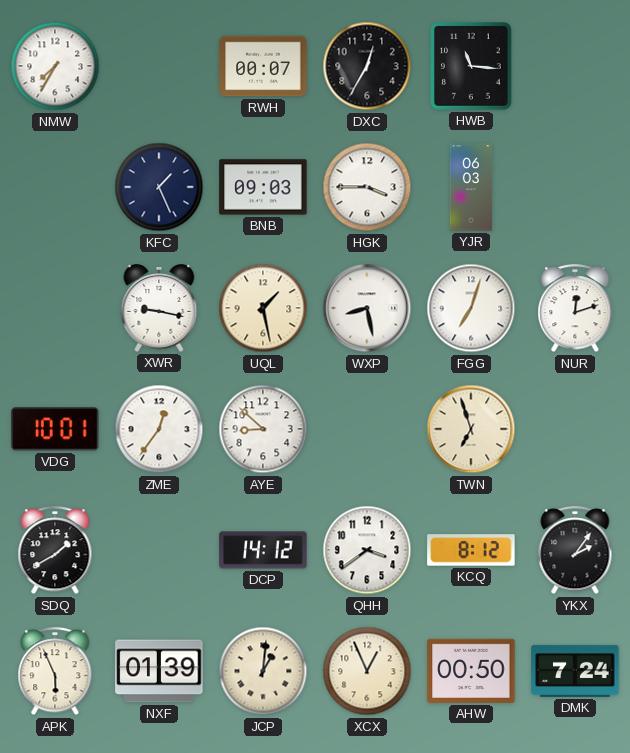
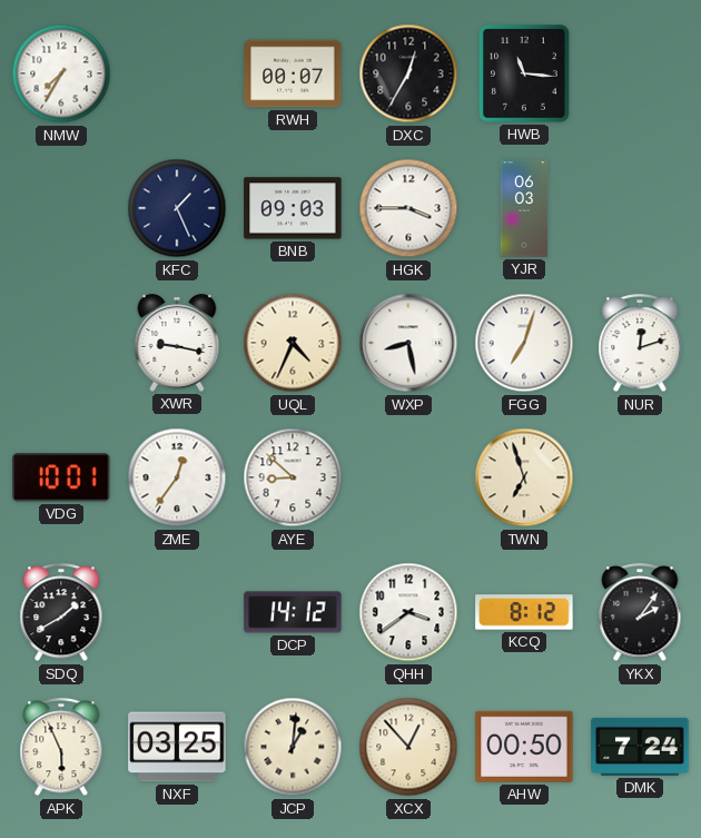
UQL: 1:28 -> 4:34
NXF: 01:39 -> 03:25
XCX: 12:56 -> 12:53
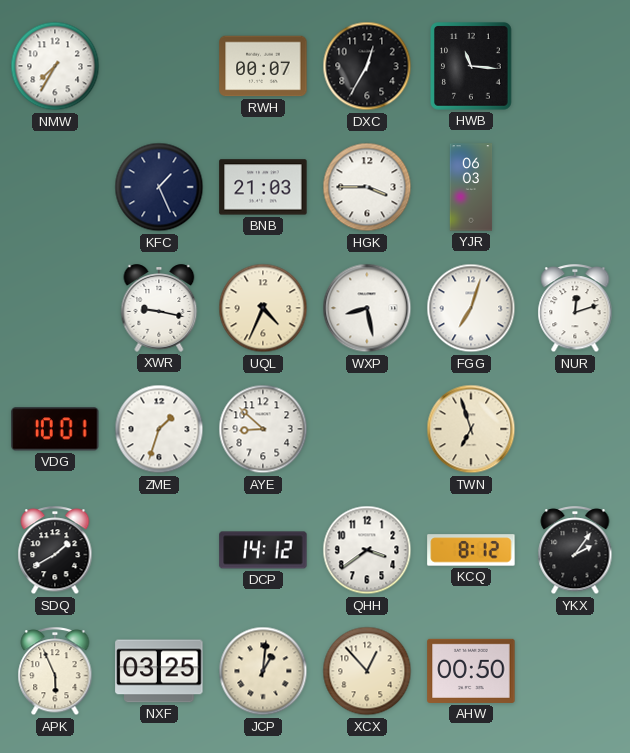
BNB: 09:03 -> 21:03
ZME: 12:36 -> 1:33
DMK: 7:24 -> none
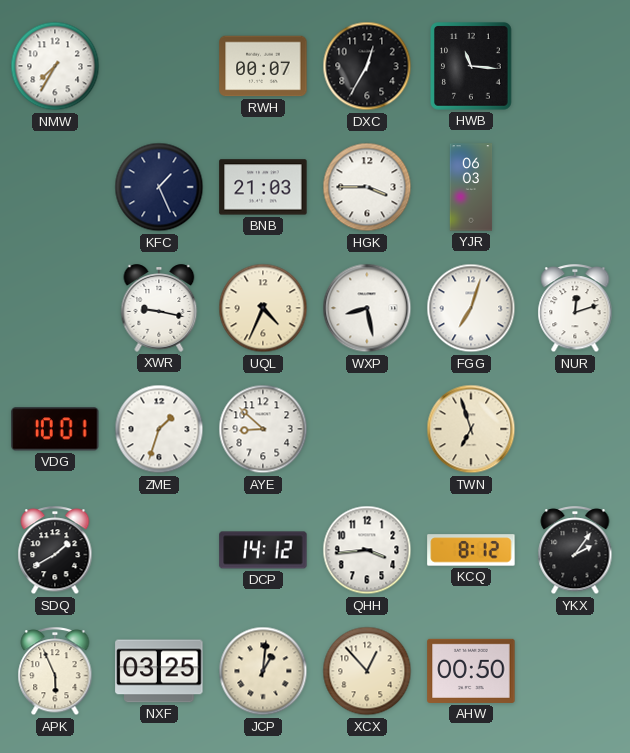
QHH: 3:39 -> 3:44
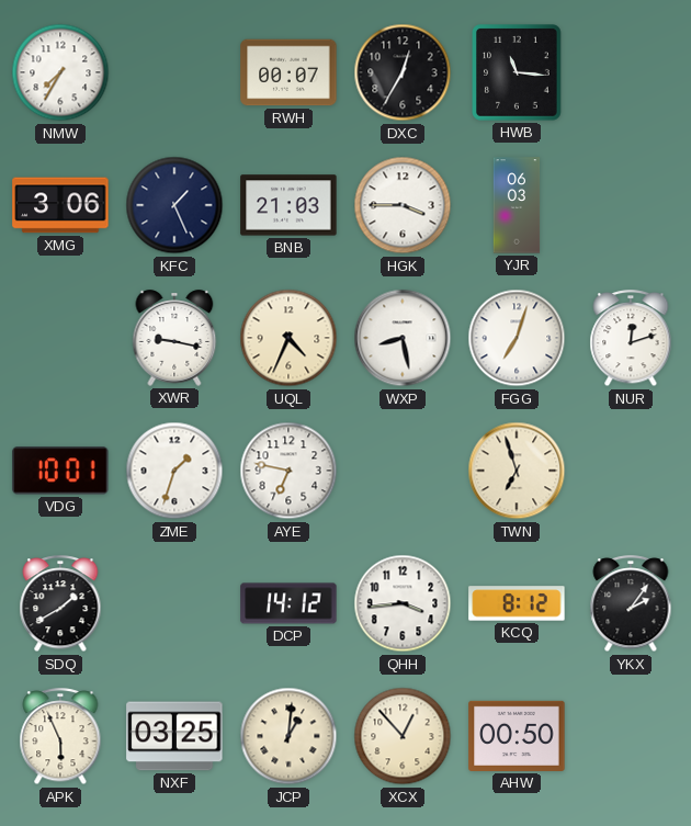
XMG: none -> 3:06
AYE: 8:52 -> 6:47
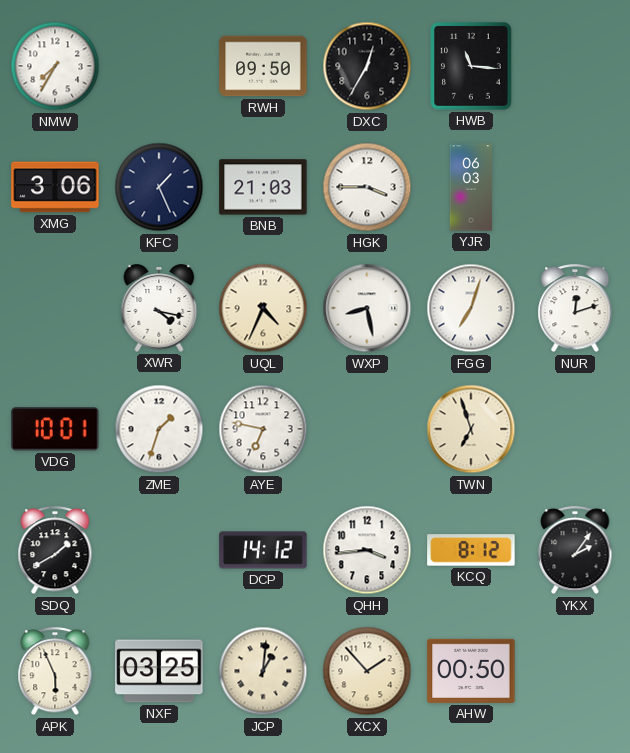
RWH: 00:07 -> 09:50
XWR: 9:17 -> 4:17
XCX: 12:53 -> 1:53
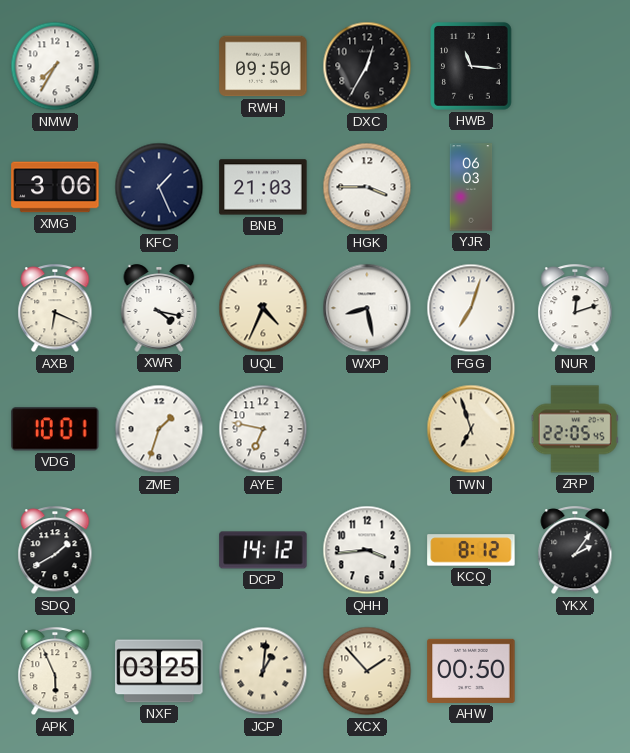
AXB: none -> 6:19
ZRP: none -> 22:05
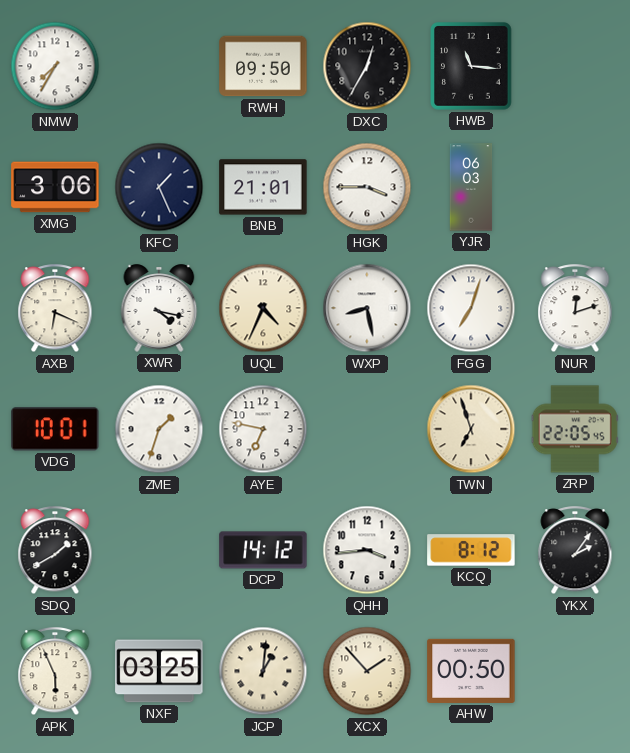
BNB: 21:03 -> 21:01
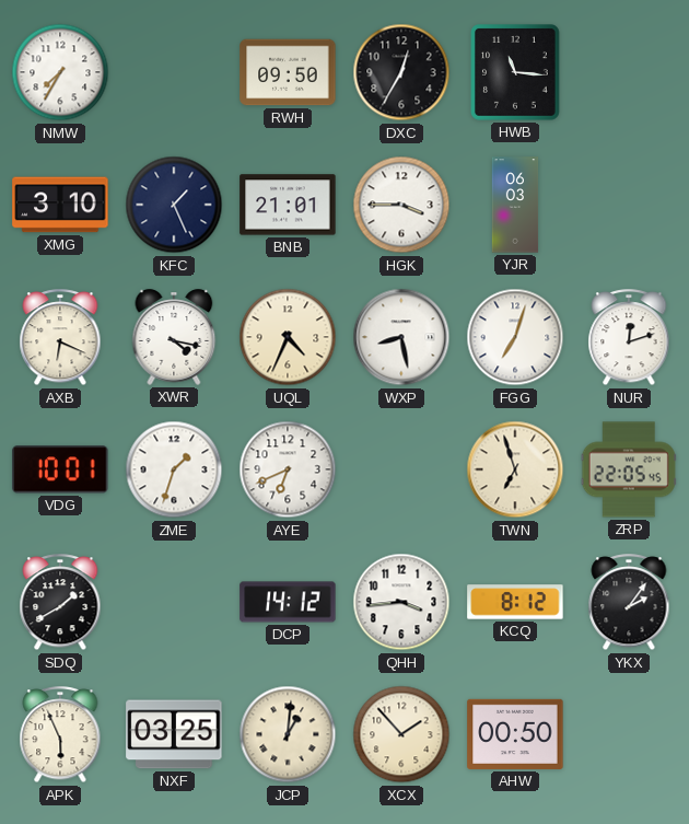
XMG: 3:06 -> 3:10
AYE: 6:47 -> 6:41
